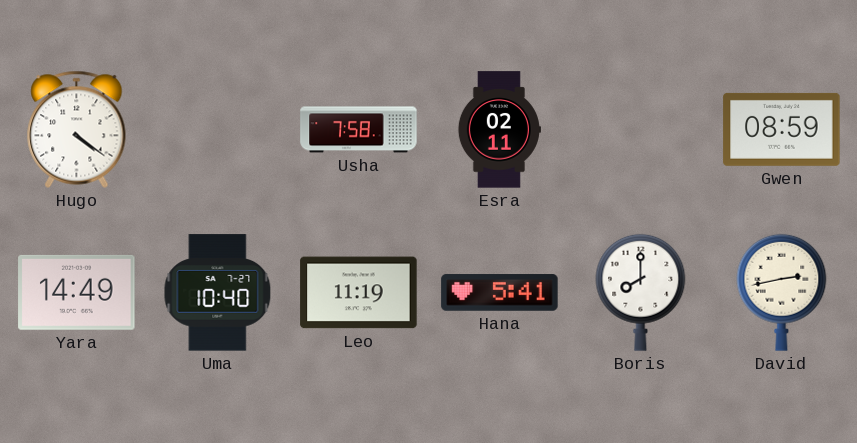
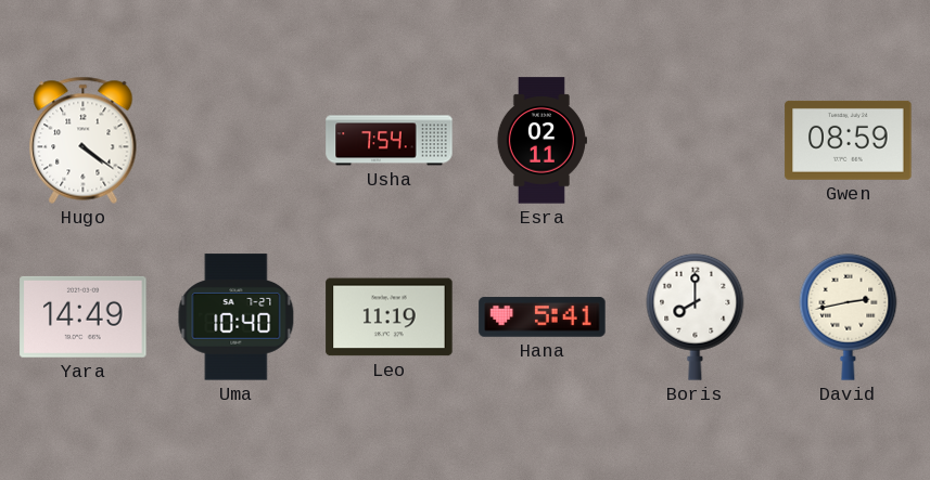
Usha: 7:58 -> 7:54
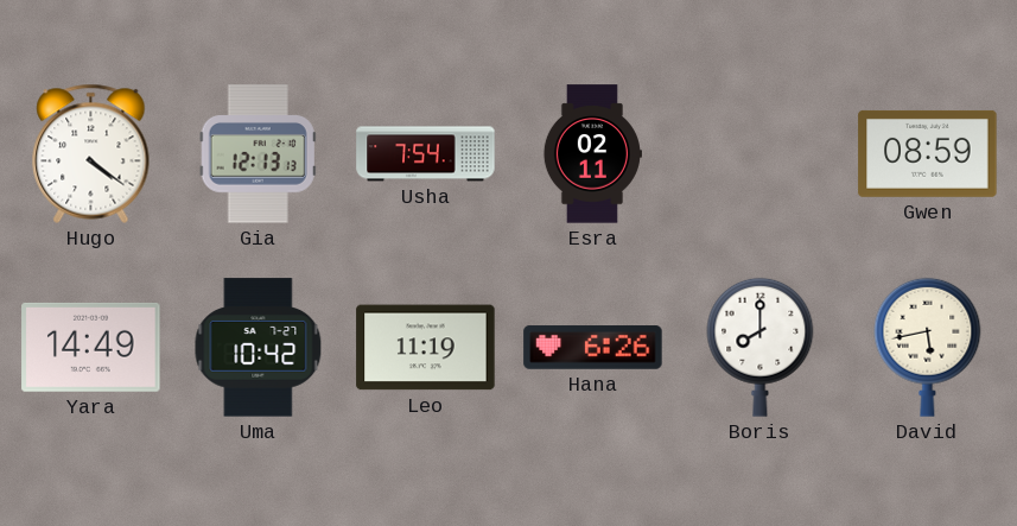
Gia: none -> 12:13
Uma: 10:40 -> 10:42
Hana: 5:41 -> 6:26
David: 2:43 -> 5:43
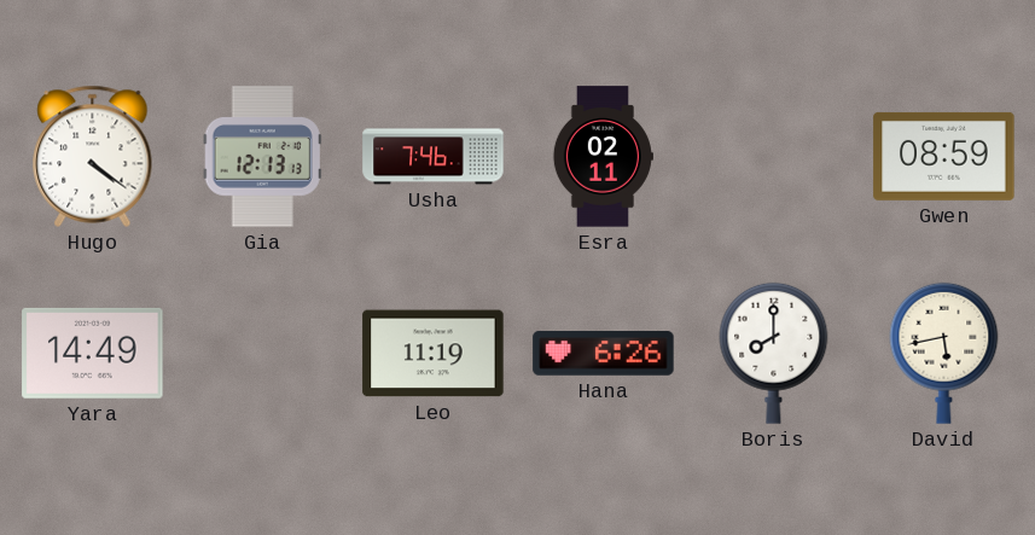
Usha: 7:54 -> 7:46
Uma: 10:42 -> none
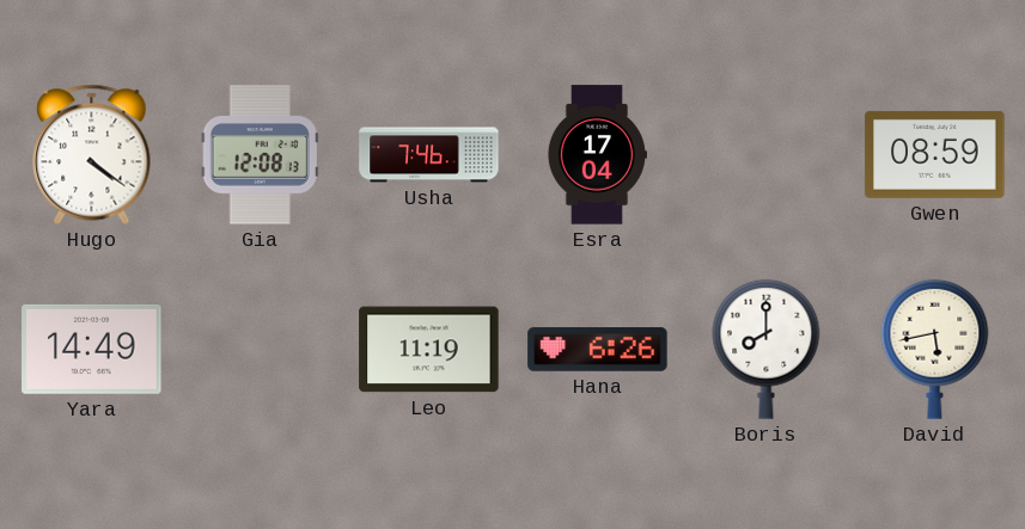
Gia: 12:13 -> 12:08
Esra: 02:11 -> 17:04
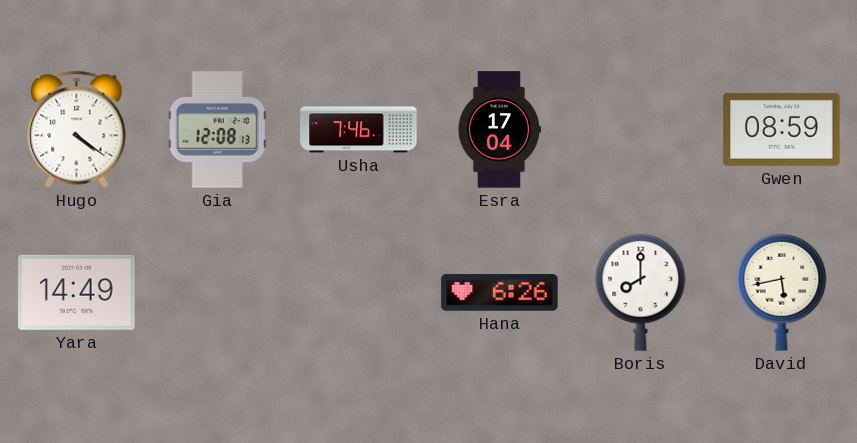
Leo: 11:19 -> none
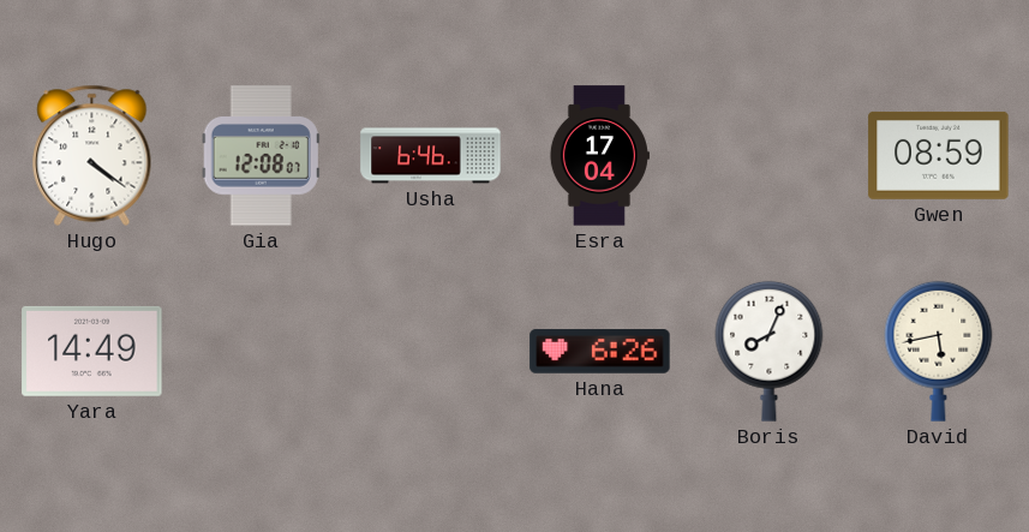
Gia: 12:08:13 -> 12:08:07
Usha: 7:46 -> 6:46
Boris: 8:00 -> 8:04
